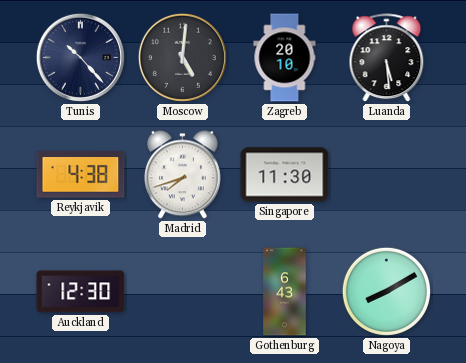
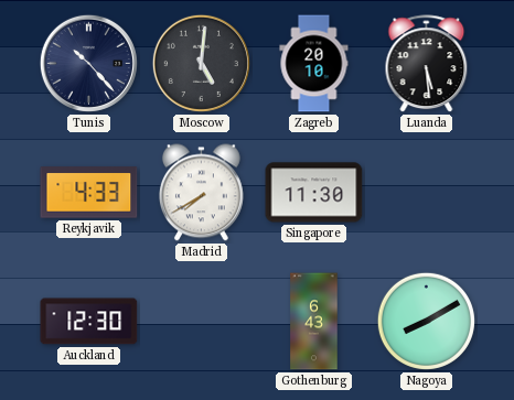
Reykjavik: 4:38 -> 4:33
Madrid: 7:42 -> 7:40
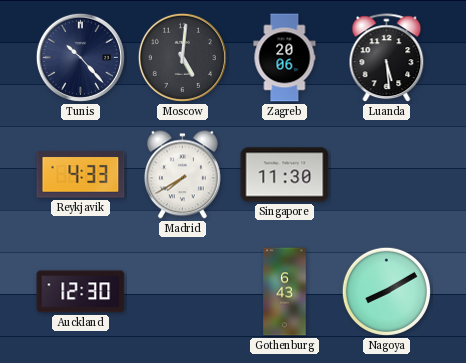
Zagreb: 20:10 -> 20:06
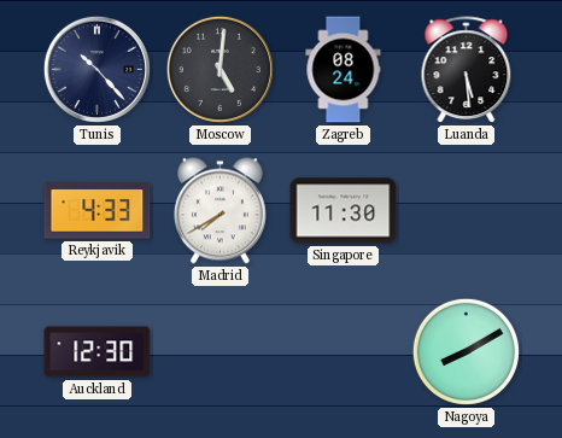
Zagreb: 20:06 -> 08:24
Gothenburg: 6:43 -> none
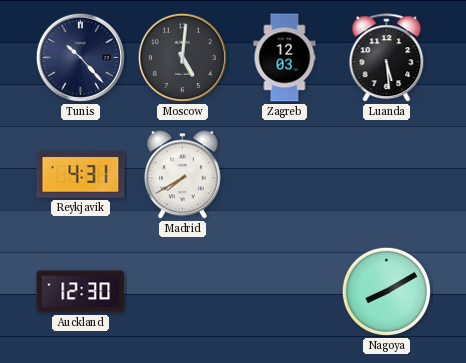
Zagreb: 08:24 -> 12:03
Reykjavik: 4:33 -> 4:31
Singapore: 11:30 -> none
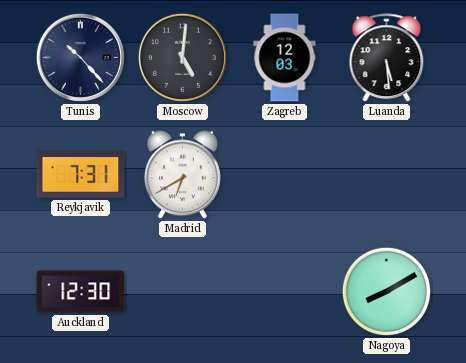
Reykjavik: 4:31 -> 7:31
Madrid: 7:40 -> 6:40
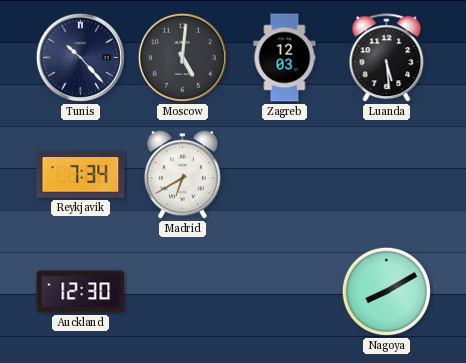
Reykjavik: 7:31 -> 7:34
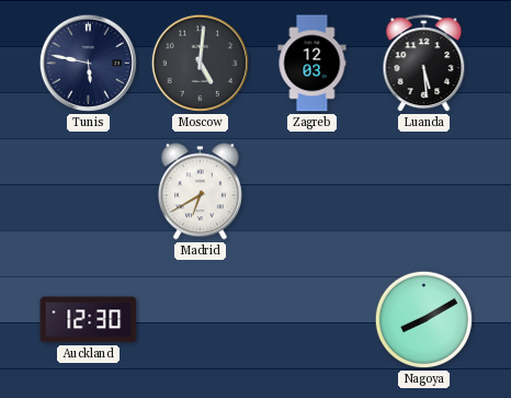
Tunis: 10:23 -> 5:47
Reykjavik: 7:34 -> none
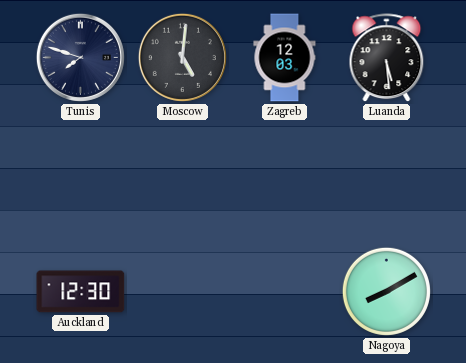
Tunis: 5:47 -> 7:48
Madrid: 6:40 -> none
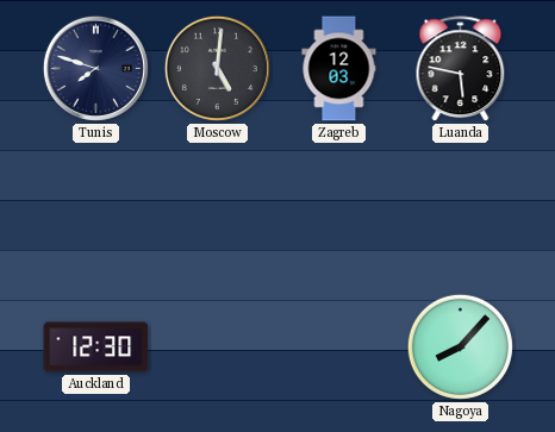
Luanda: 5:29 -> 5:47
Nagoya: 8:10 -> 8:07
